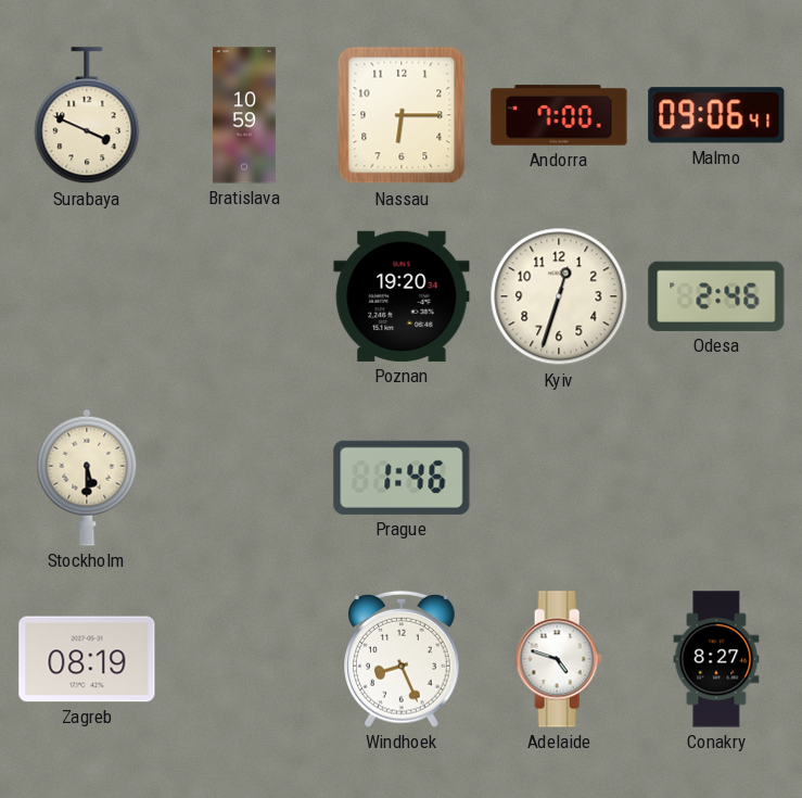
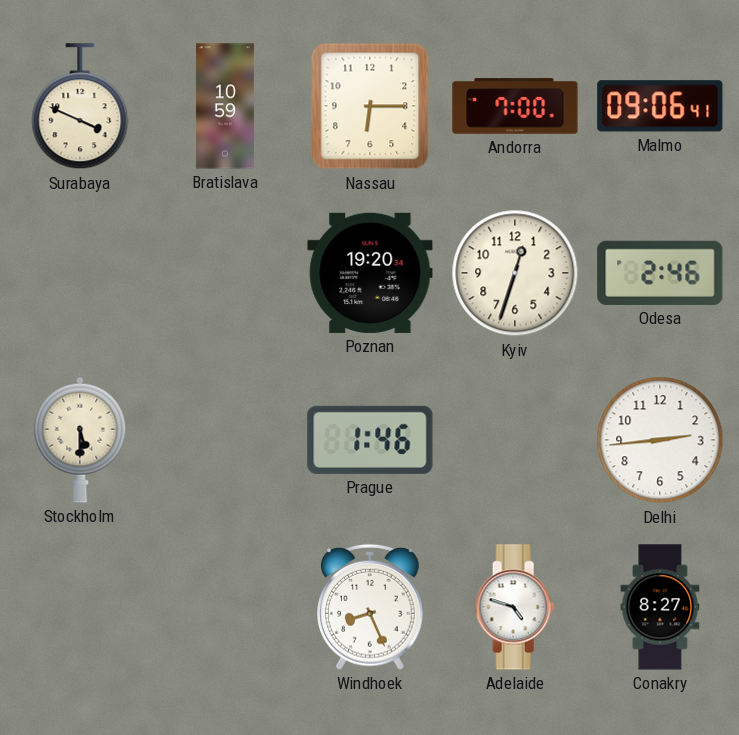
Delhi: none -> 2:44
Zagreb: 08:19 -> none
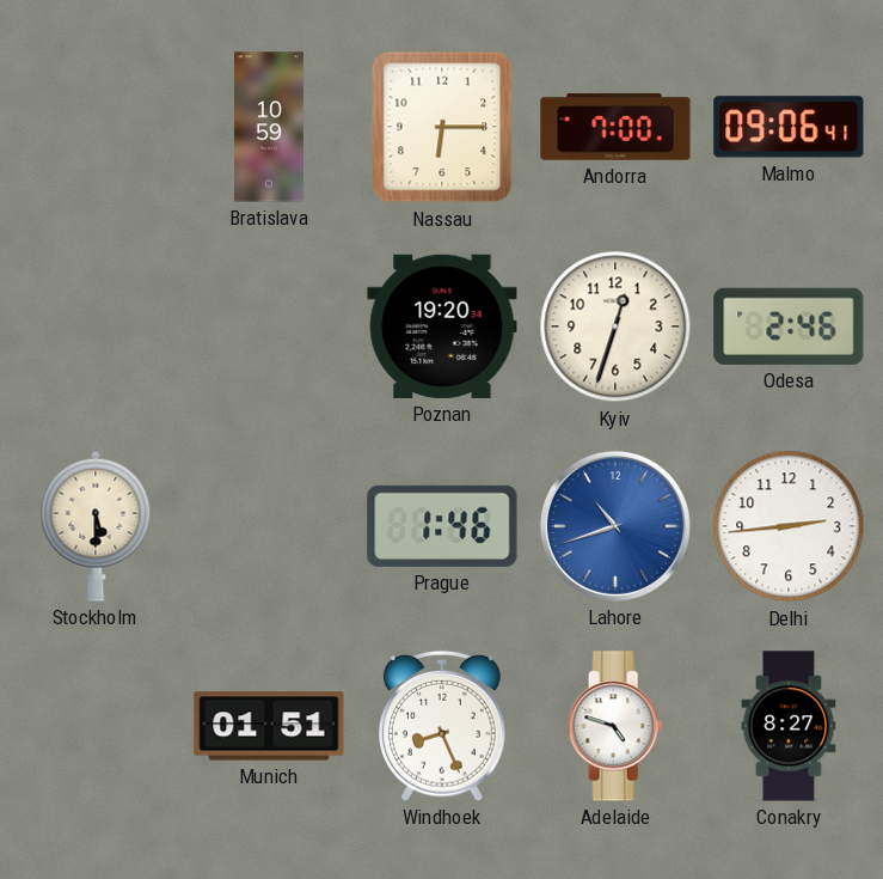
Surabaya: 3:49 -> none
Lahore: none -> 10:42
Munich: none -> 01:51
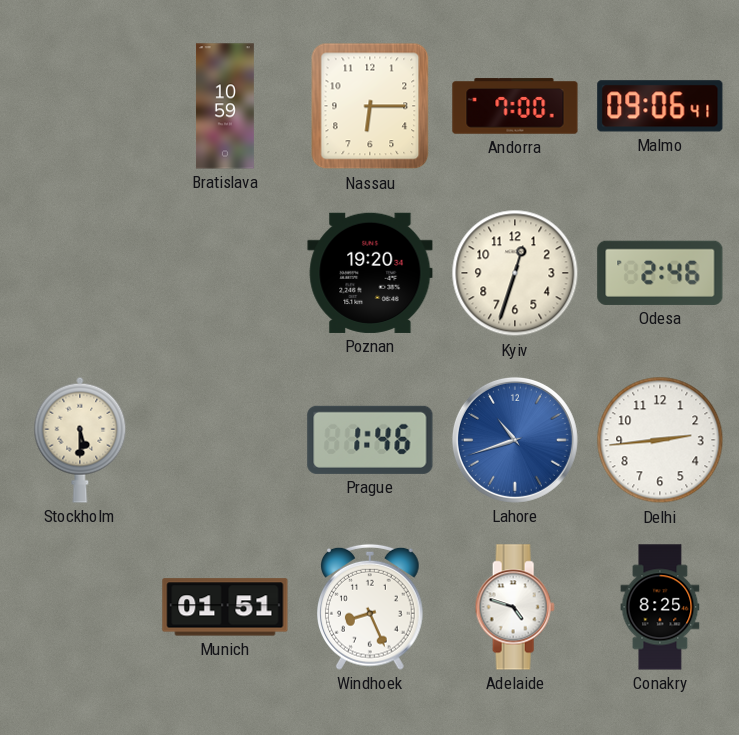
Conakry: 8:27 -> 8:25
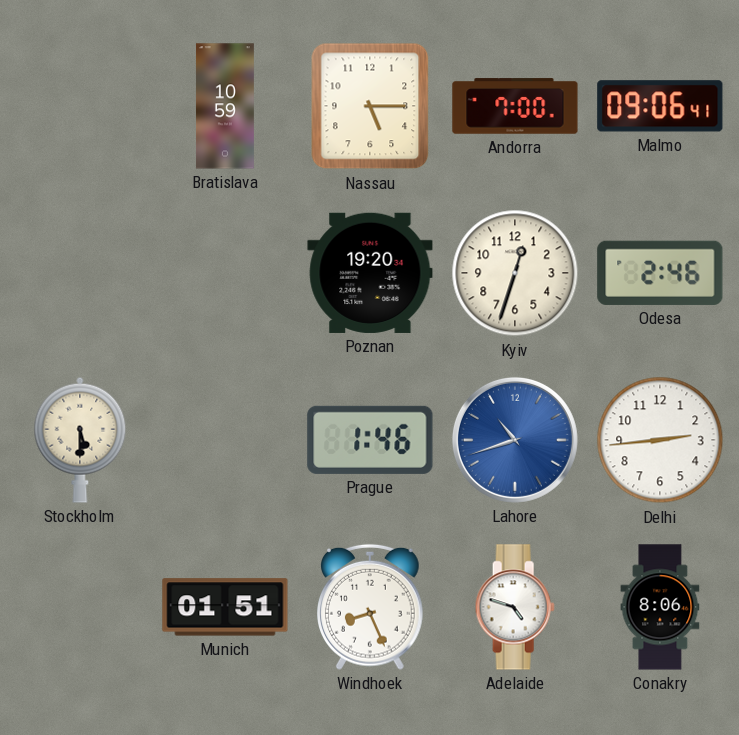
Nassau: 6:15 -> 5:15
Conakry: 8:25 -> 8:06
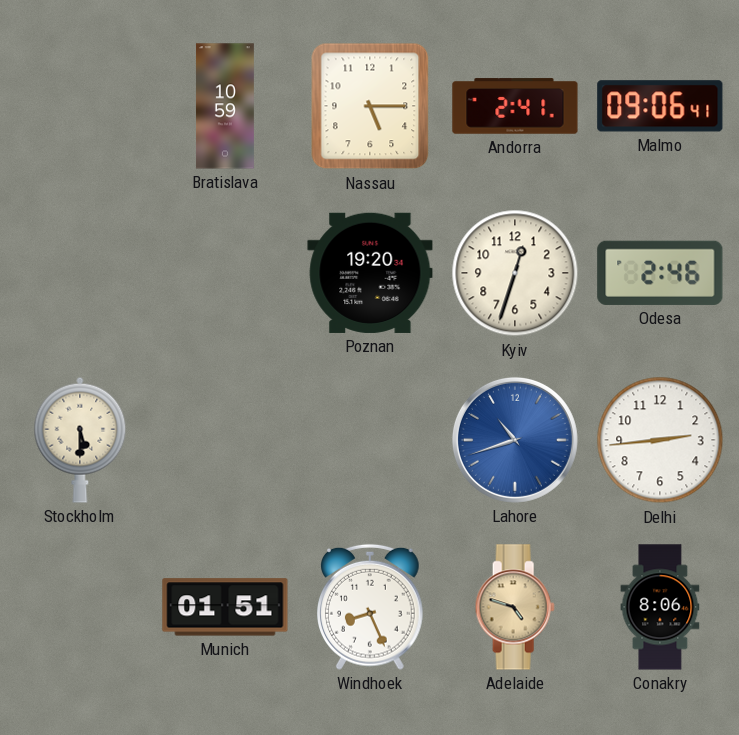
Andorra: 7:00 -> 2:41
Prague: 1:46 -> none
Adelaide dial: white -> champagne
